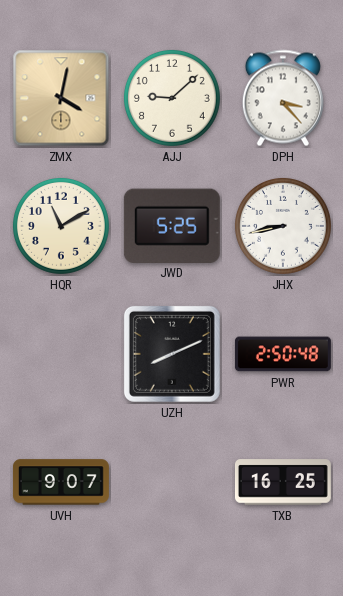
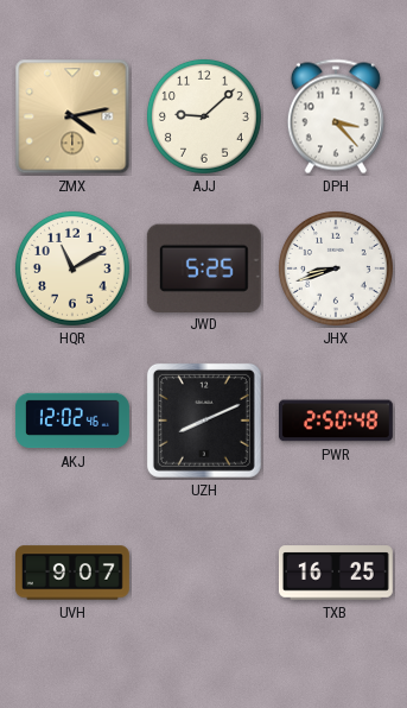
ZMX: 4:02 -> 4:13
JHX: 8:43 -> 8:42
AKJ: none -> 12:02
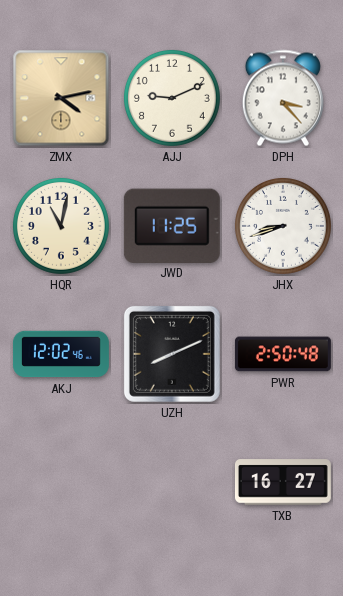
AJJ: 9:08 -> 9:11
HQR: 11:10 -> 11:02
JWD: 5:25 -> 11:25
UVH: 9:07 -> none
TXB: 16:25 -> 16:27
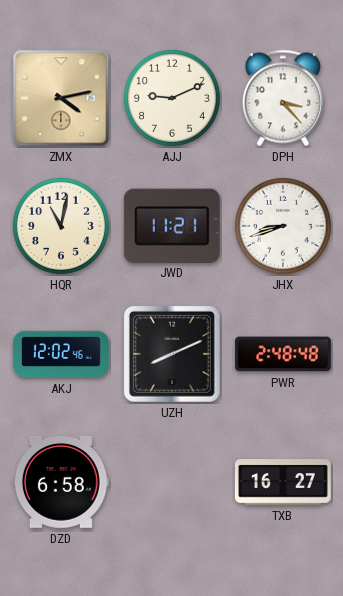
JWD: 11:25 -> 11:21
PWR: 2:50 -> 2:48
DZD: none -> 6:58
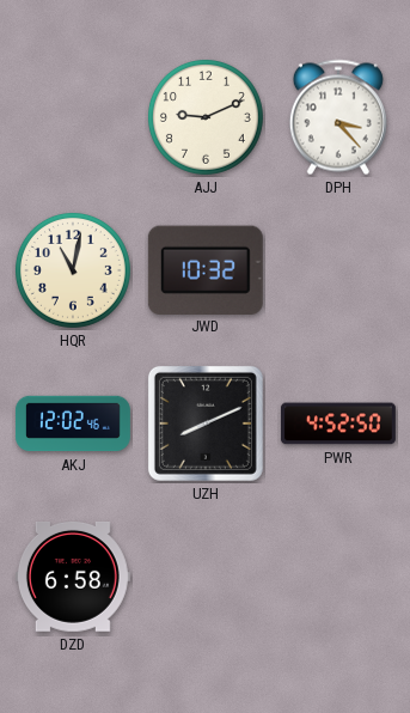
ZMX: 4:13 -> none
JWD: 11:21 -> 10:32
JHX: 8:42 -> none
PWR: 2:48 -> 4:52
TXB: 16:27 -> none
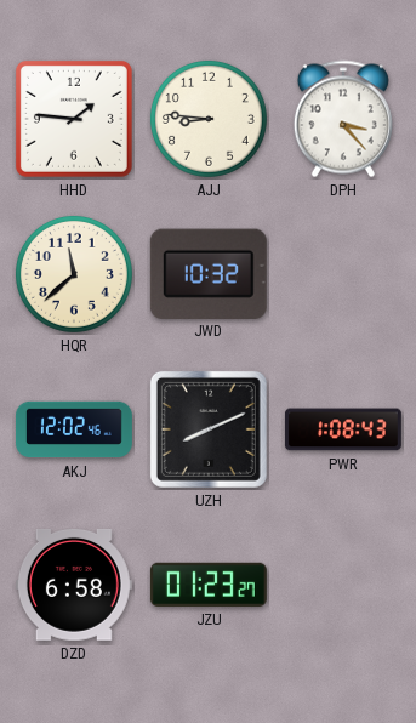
HHD: none -> 1:46
AJJ: 9:11 -> 8:46
HQR: 11:02 -> 11:38
PWR: 4:52 -> 1:08
JZU: none -> 01:23
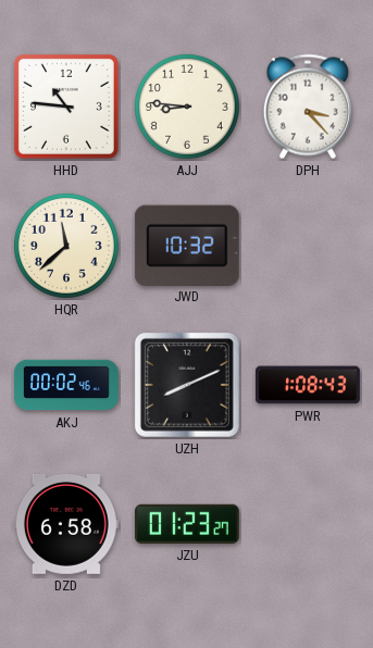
HHD: 1:46 -> 10:46
AKJ: 12:02 -> 00:02
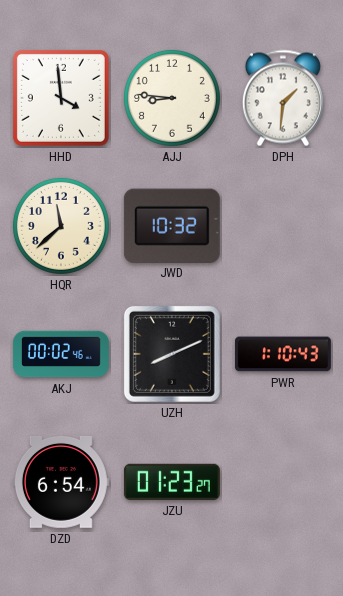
HHD: 10:46 -> 3:59
DPH: 3:23 -> 1:31
PWR: 1:08 -> 1:10
DZD: 6:58 -> 6:54
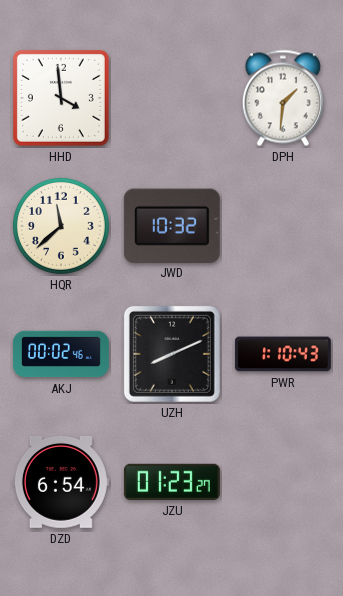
AJJ: 8:46 -> none
